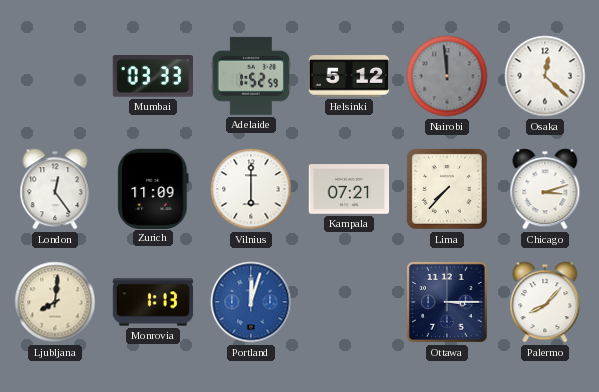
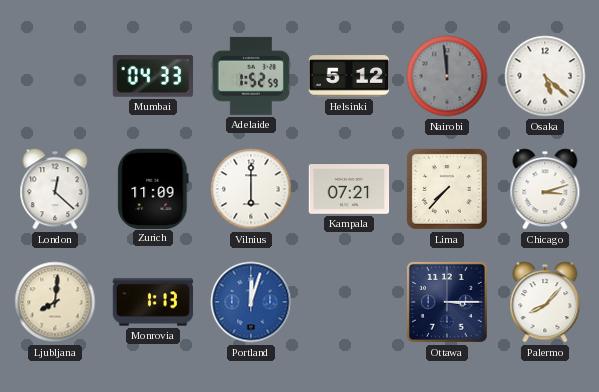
Mumbai: 03:33 -> 04:33
Osaka: 12:22 -> 5:22
London: 12:24 -> 12:22
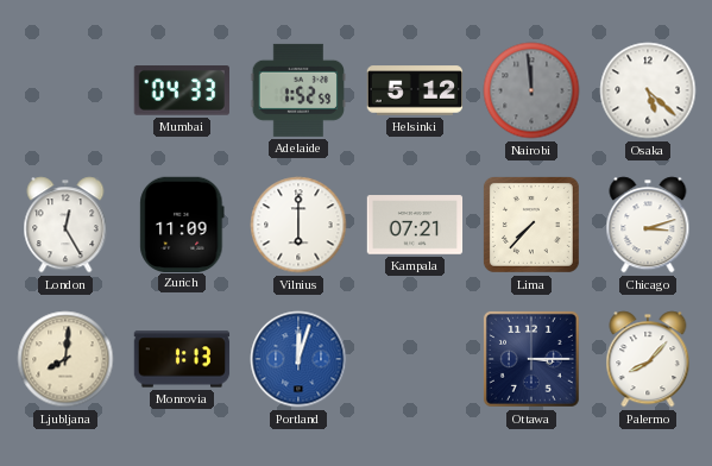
London: 12:22 -> 12:25
